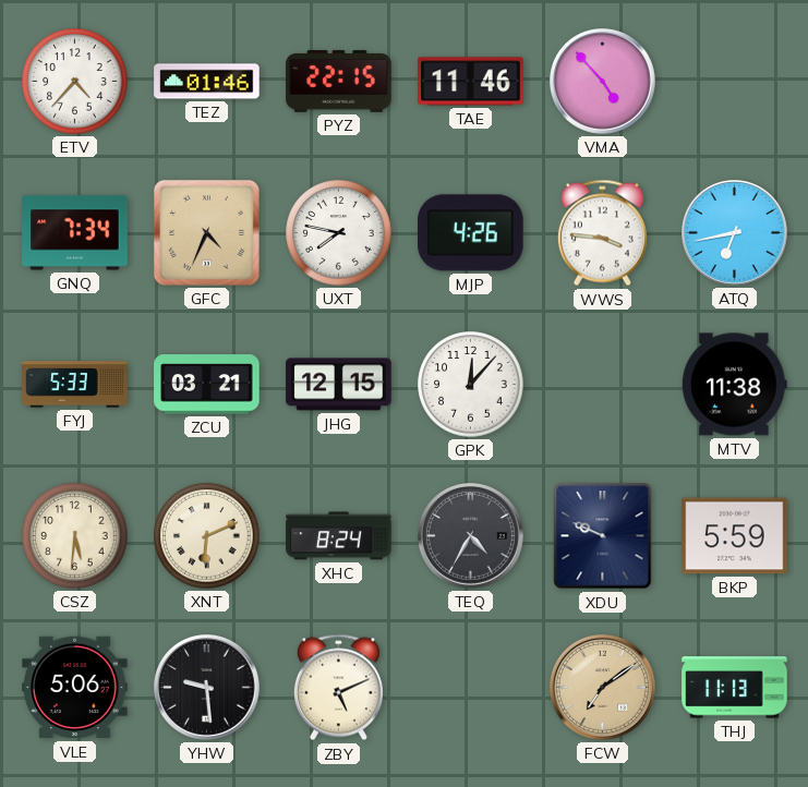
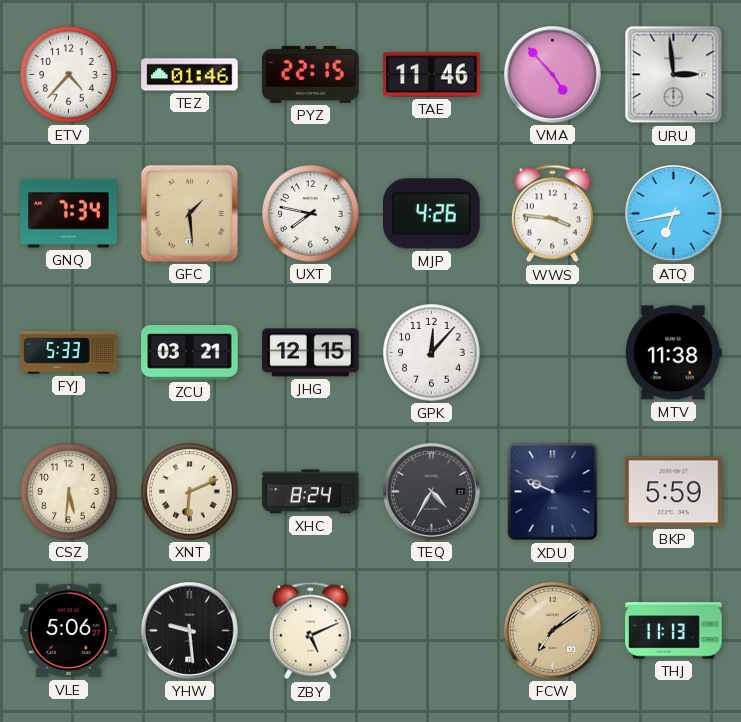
URU: none -> 2:59
GFC: 4:34 -> 1:29
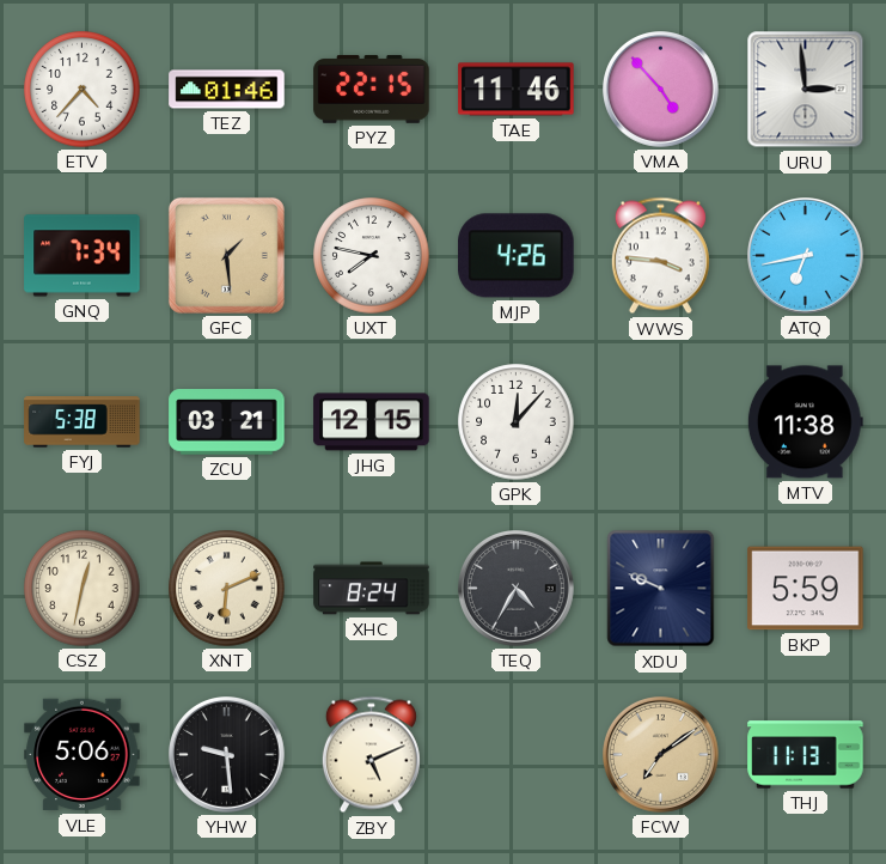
FYJ: 5:33 -> 5:38
CSZ: 5:31 -> 12:32
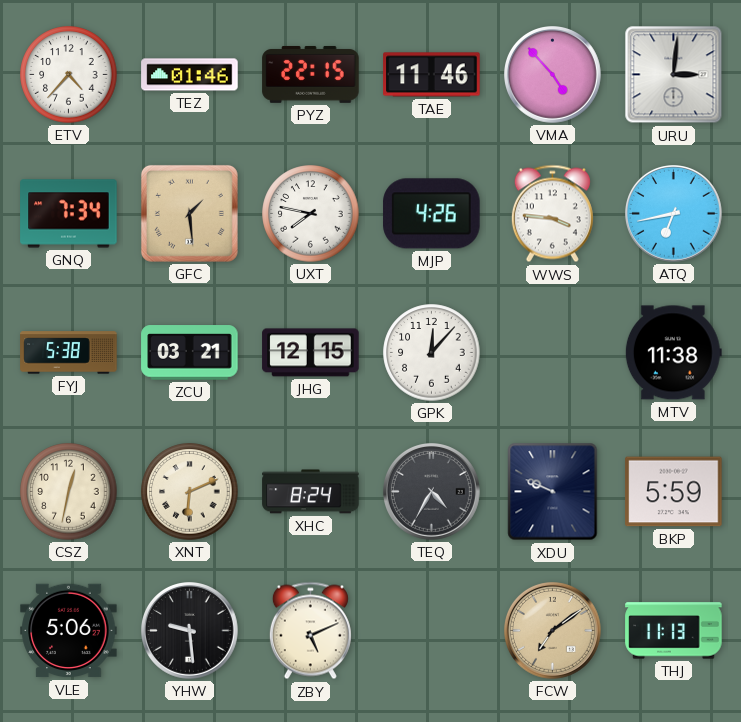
URU: 2:59 -> 3:01
